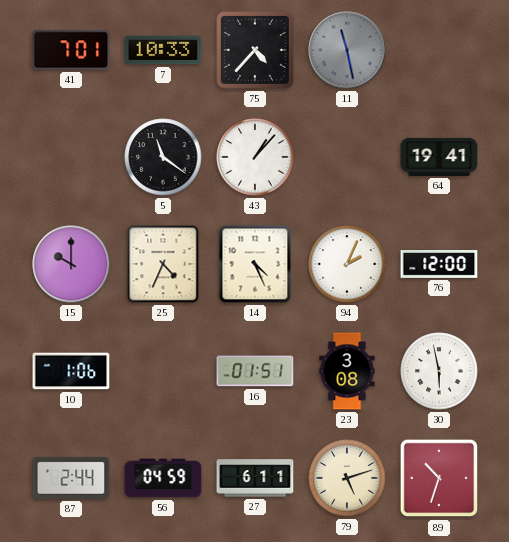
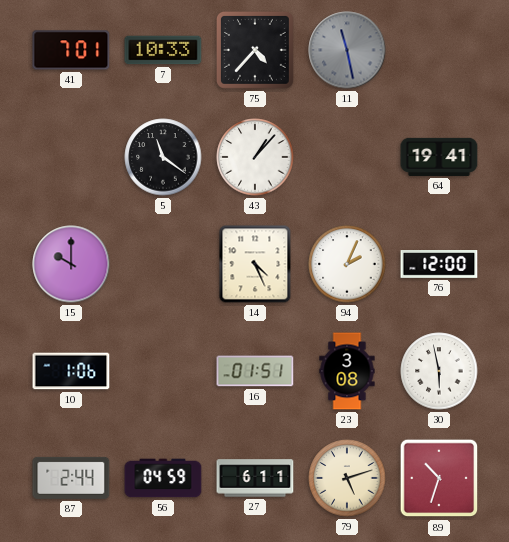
25: 4:34 -> none
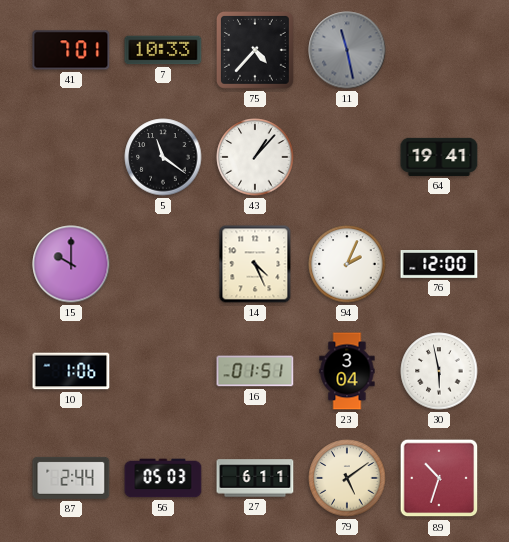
23: 3:08 -> 3:04
56: 04:59 -> 05:03
79: 5:12 -> 5:09
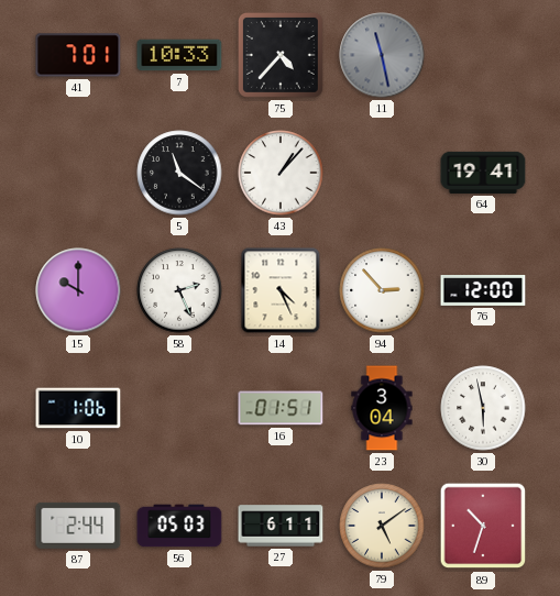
58: none -> 2:26
94: 2:04 -> 2:53
